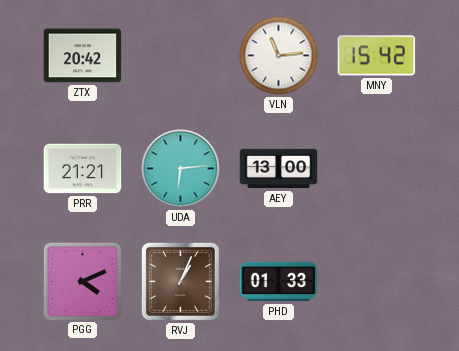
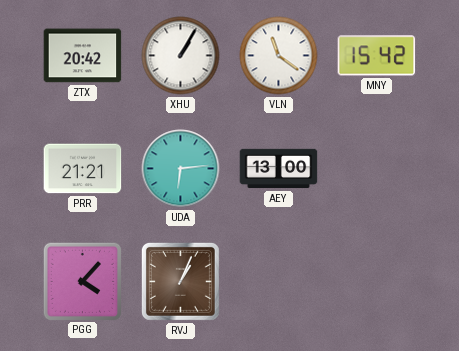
XHU: none -> 1:05
VLN: 11:14 -> 11:21
PGG: 4:11 -> 4:07
PHD: 01:33 -> none
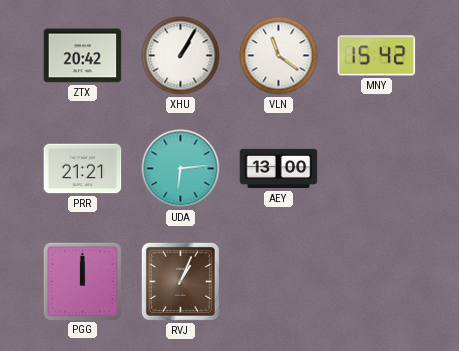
PGG: 4:07 -> 12:00
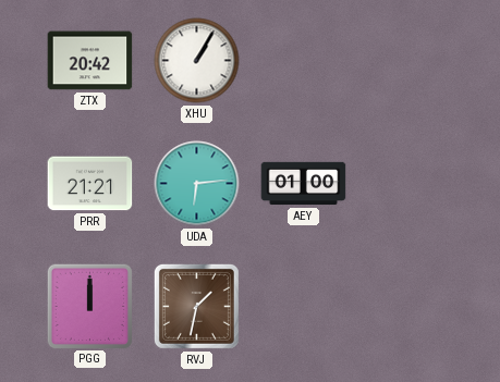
VLN: 11:21 -> none
MNY: 15:42 -> none
AEY: 13:00 -> 01:00
RVJ: 1:04 -> 1:32
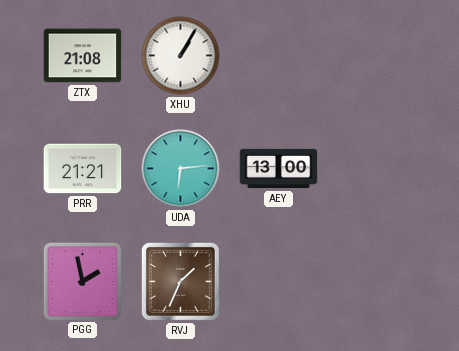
ZTX: 20:42 -> 21:08
AEY: 01:00 -> 13:00
PGG: 12:00 -> 1:58
RVJ: 1:32 -> 1:34
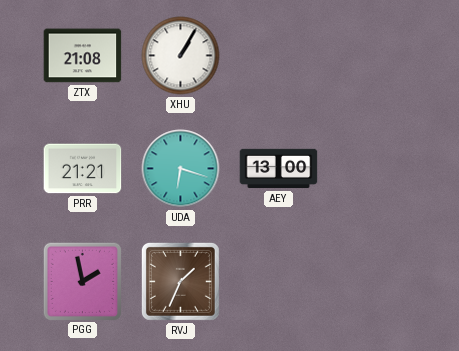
UDA: 6:14 -> 6:18
